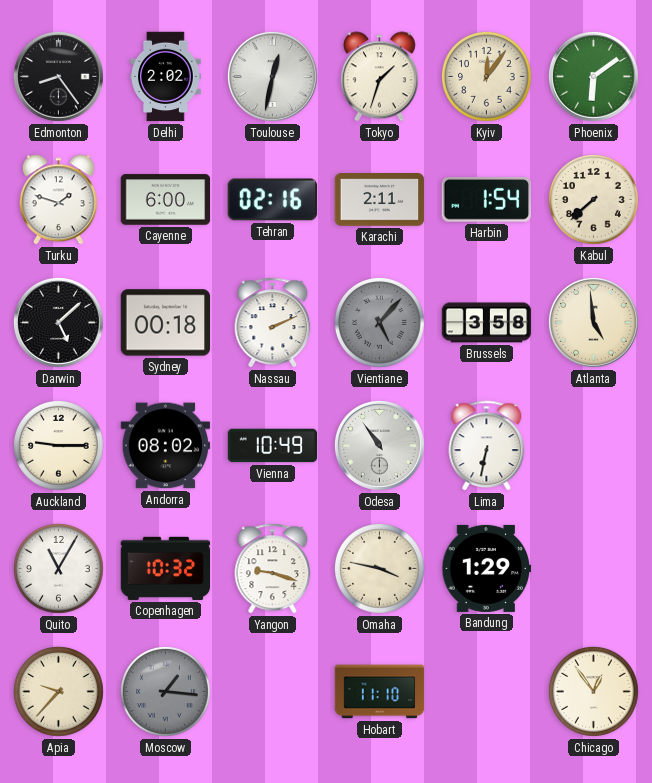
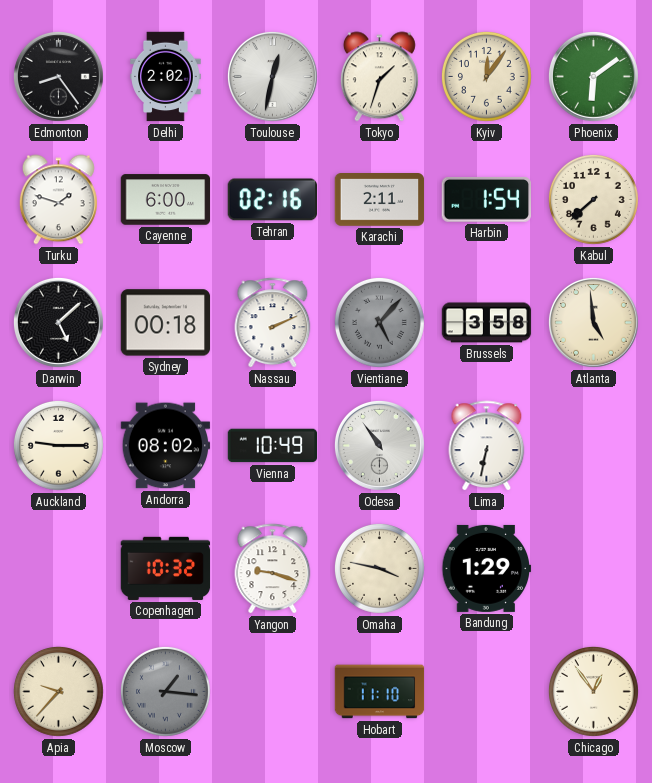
Quito: 11:05 -> none
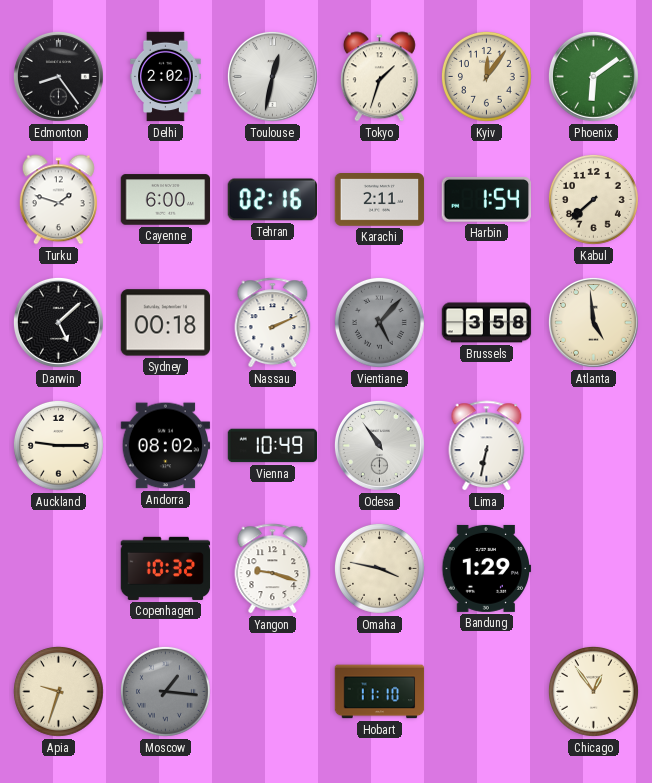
Apia: 9:37 -> 9:33
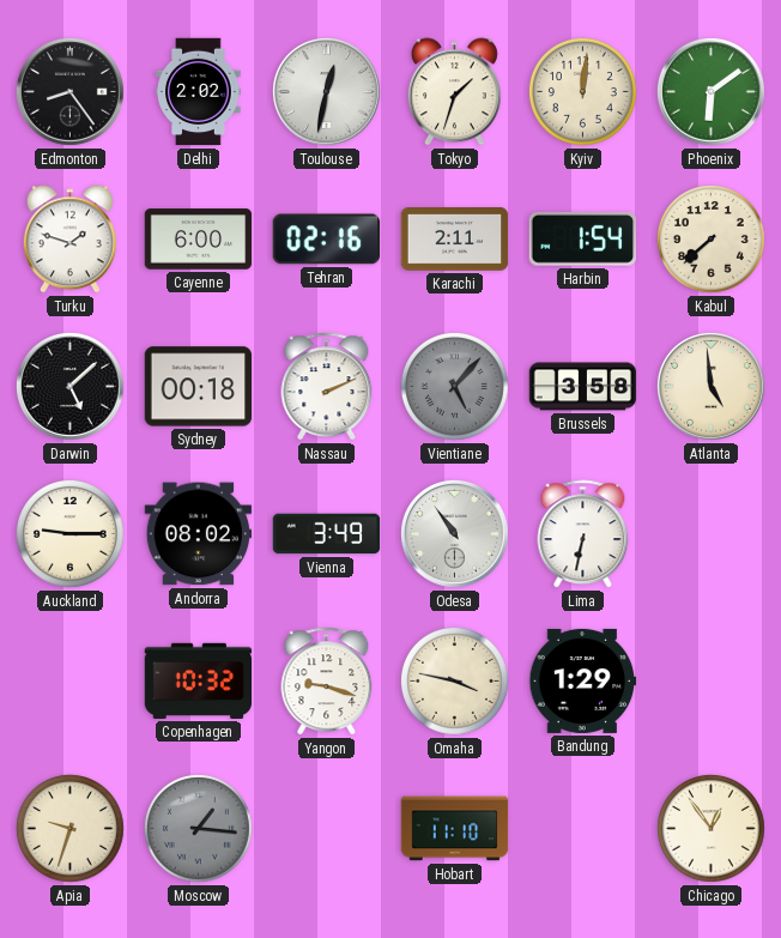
Kyiv: 12:06 -> 12:01
Vienna: 10:49 -> 3:49
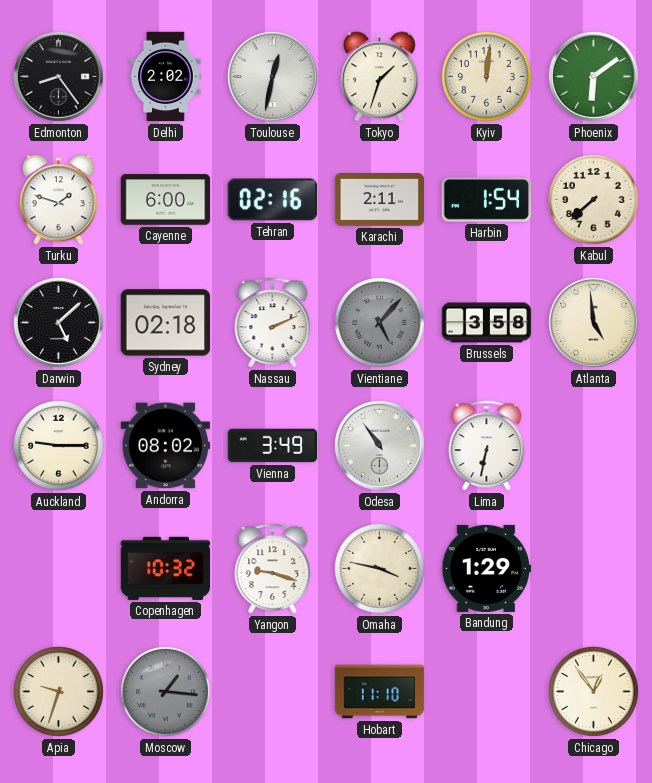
Sydney: 00:18 -> 02:18
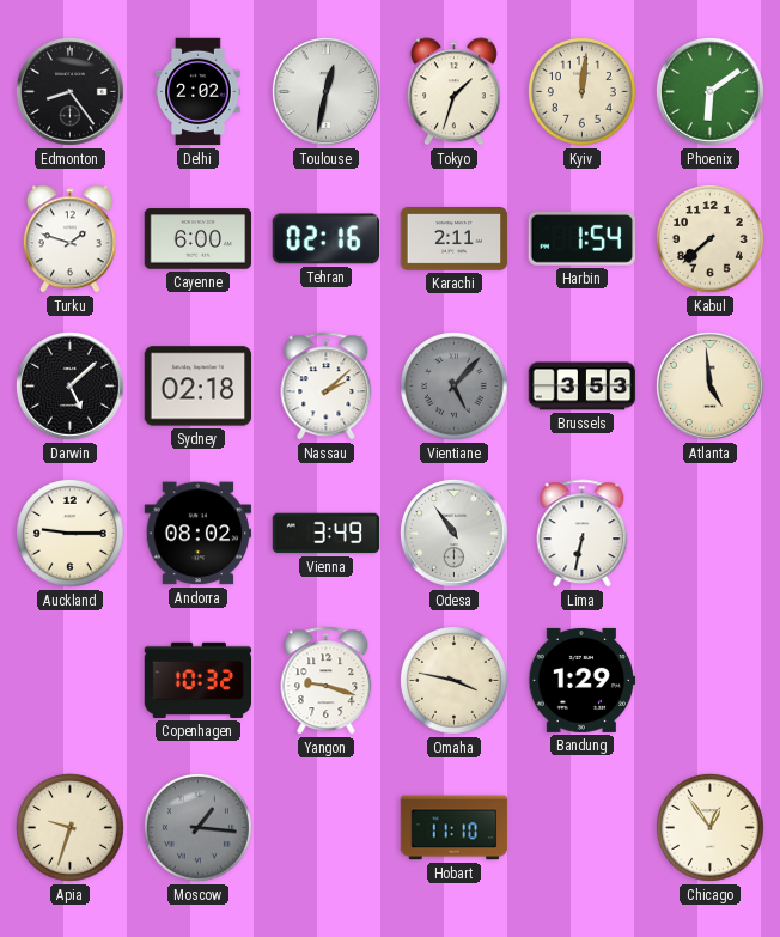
Nassau: 2:11 -> 2:08
Brussels: 3:58 -> 3:53
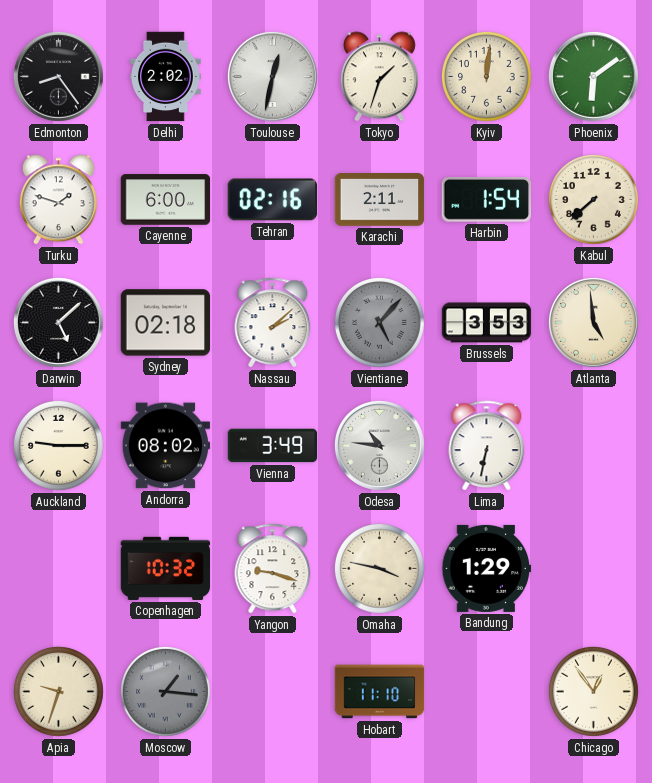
Odesa: 10:54 -> 10:46
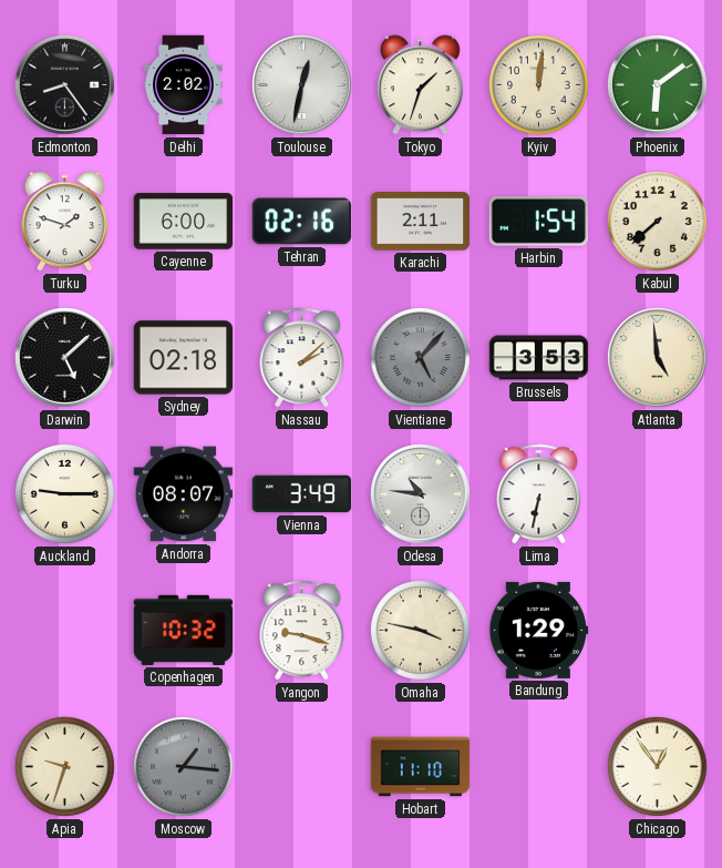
Andorra: 08:02 -> 08:07
